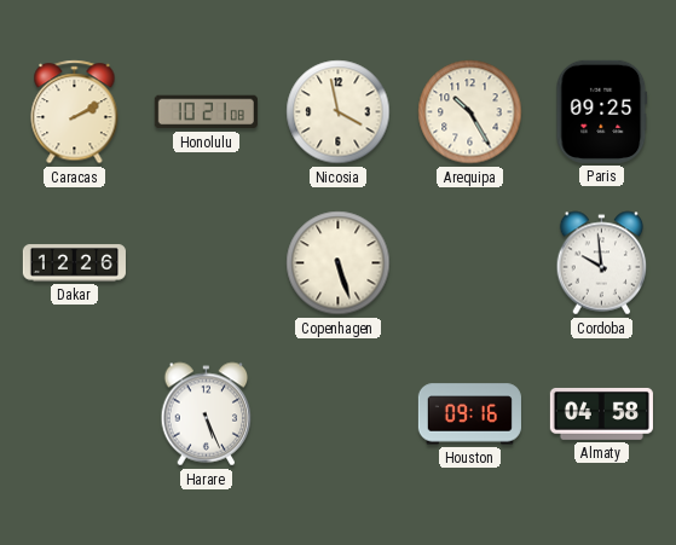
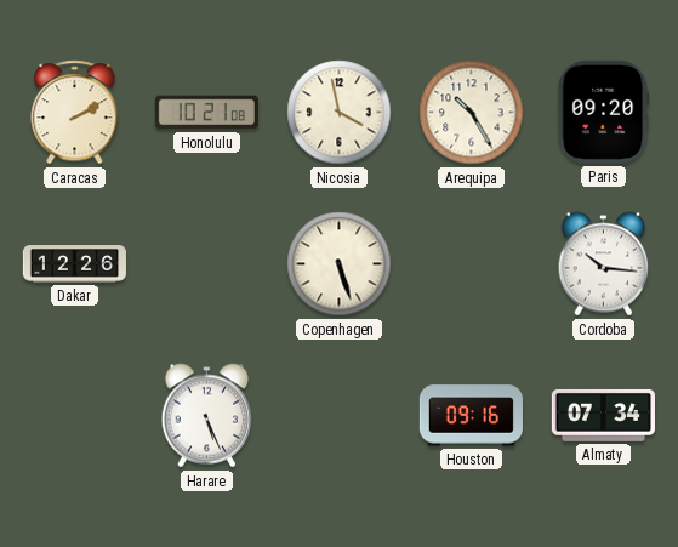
Paris: 09:25 -> 09:20
Cordoba: 9:59 -> 10:16
Almaty: 04:58 -> 07:34
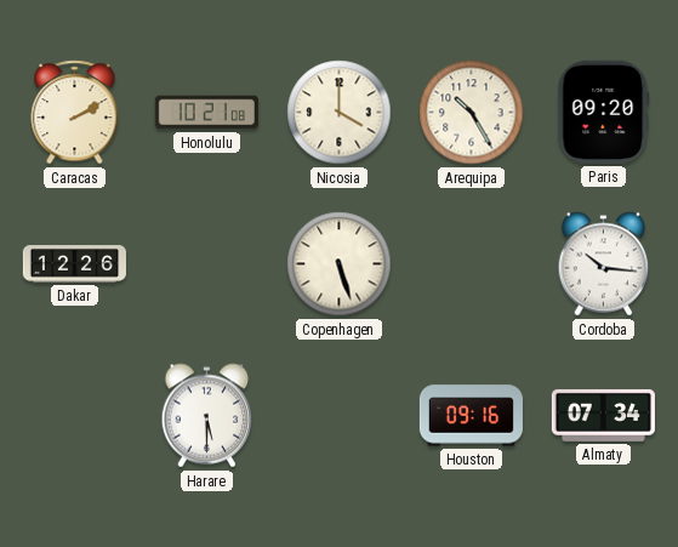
Nicosia: 3:58 -> 4:00
Harare: 5:26 -> 5:30
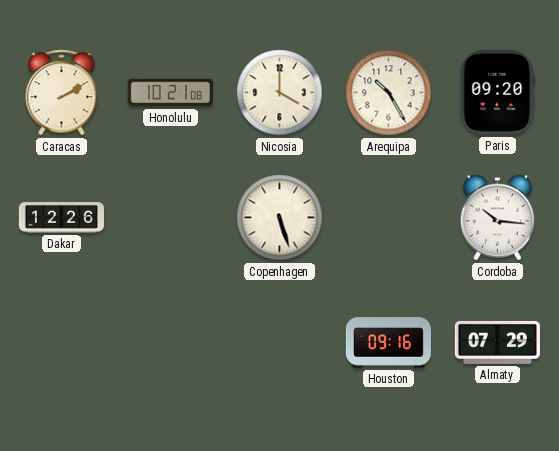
Harare: 5:30 -> none
Almaty: 07:34 -> 07:29
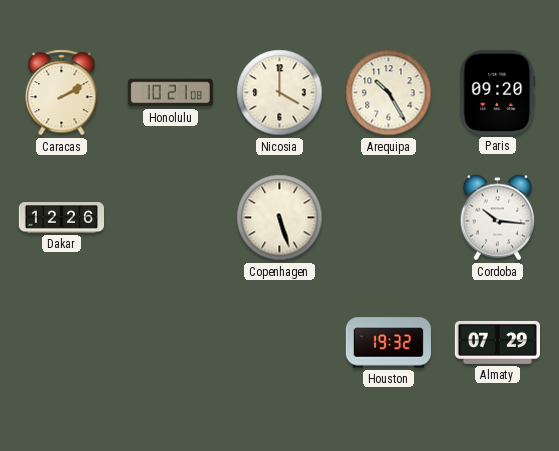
Houston: 09:16 -> 19:32
